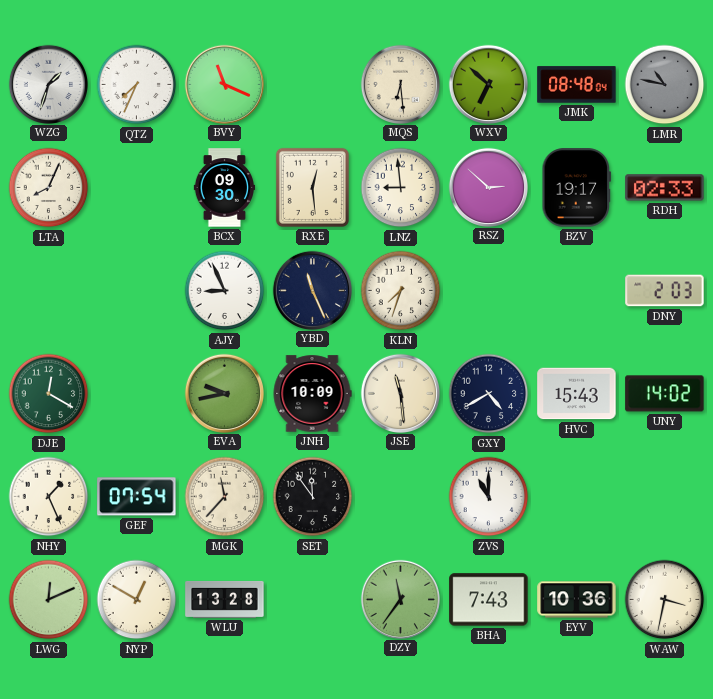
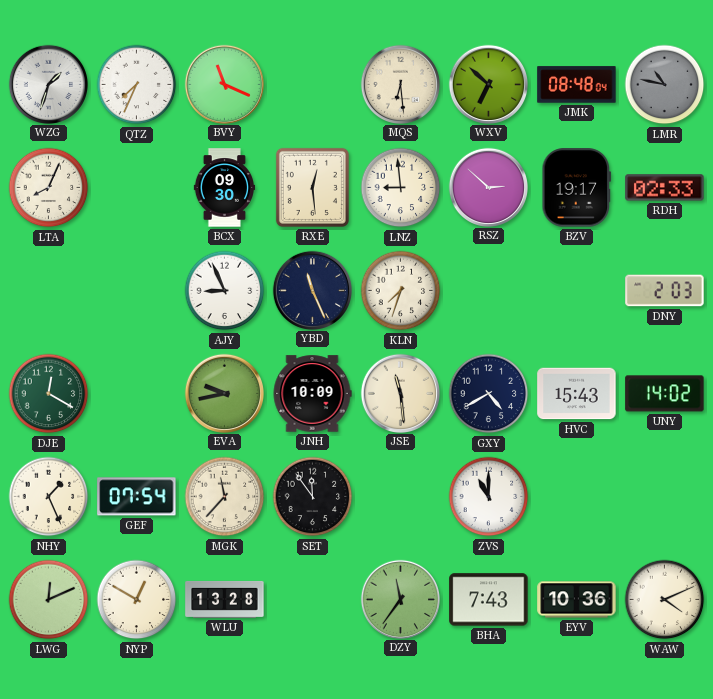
WAW: 3:32 -> 4:11
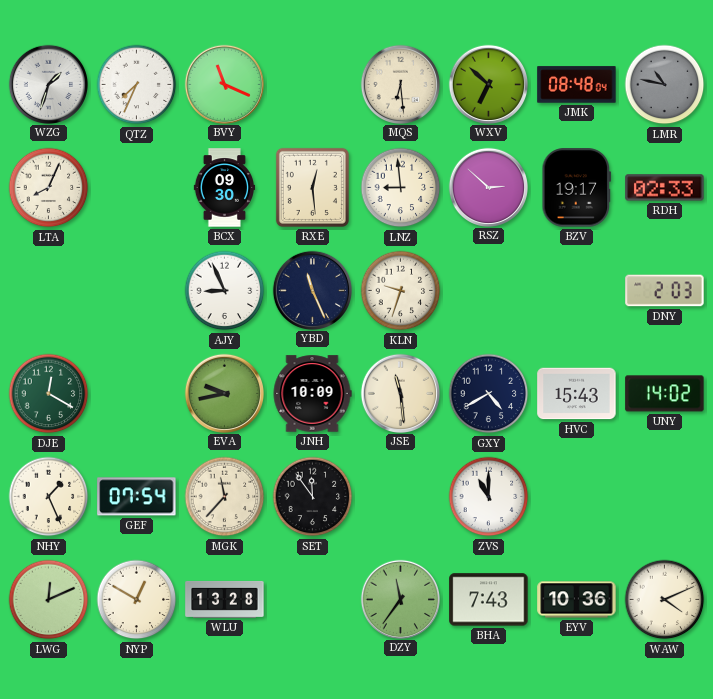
KLN: 7:33 -> 9:33
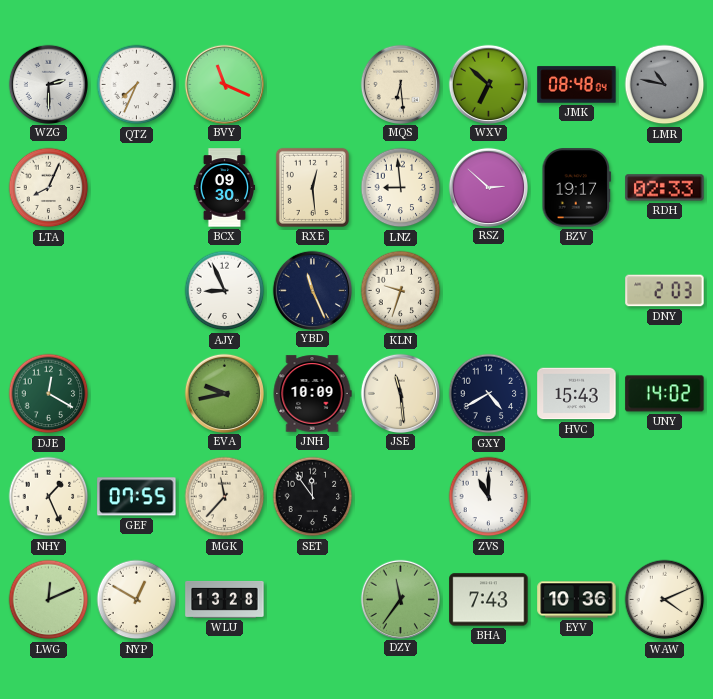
WZG: 1:33 -> 2:30
GEF: 07:54 -> 07:55
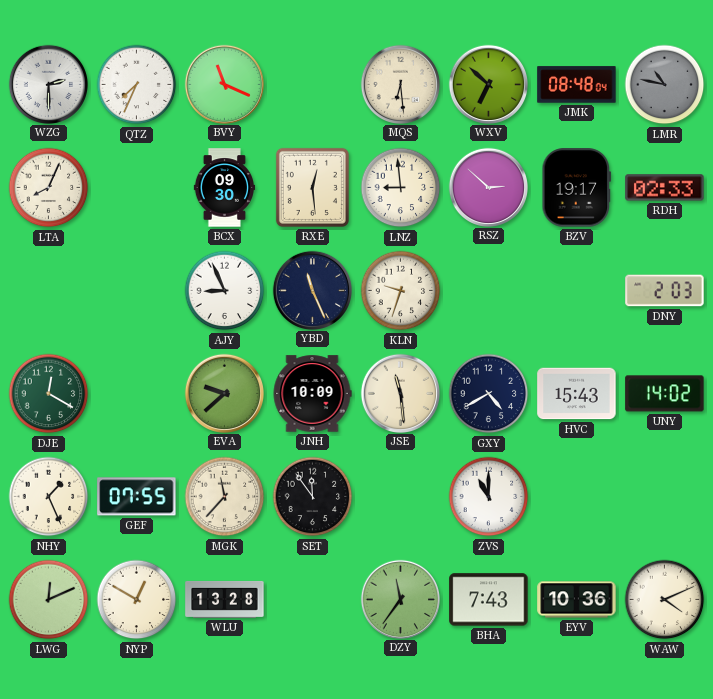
EVA: 9:43 -> 9:38
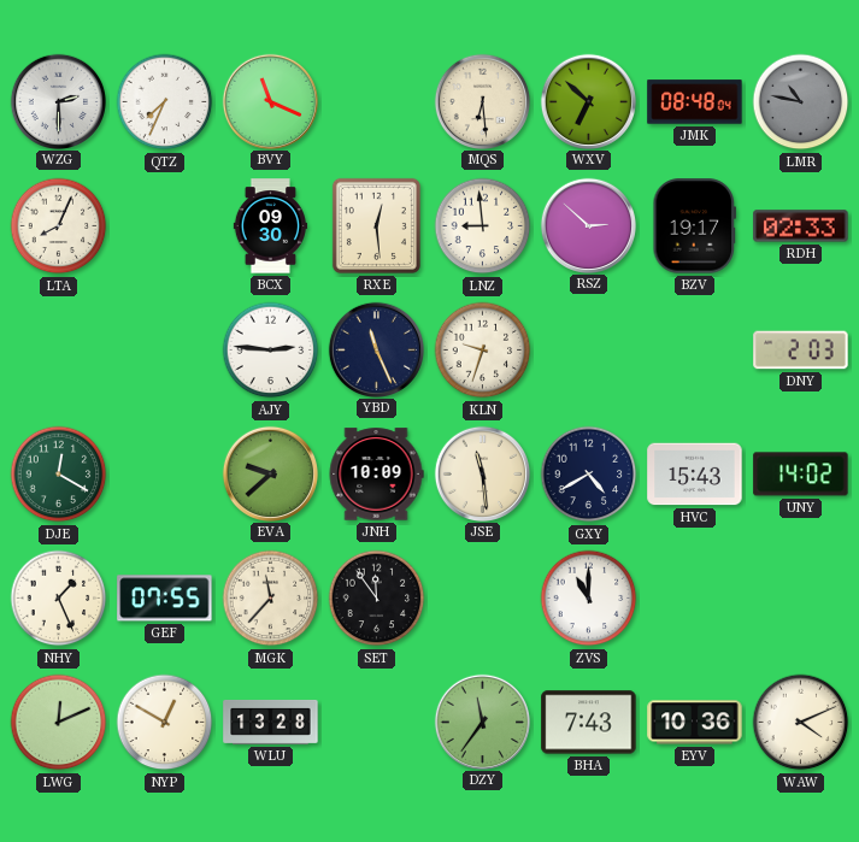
AJY: 8:56 -> 2:46
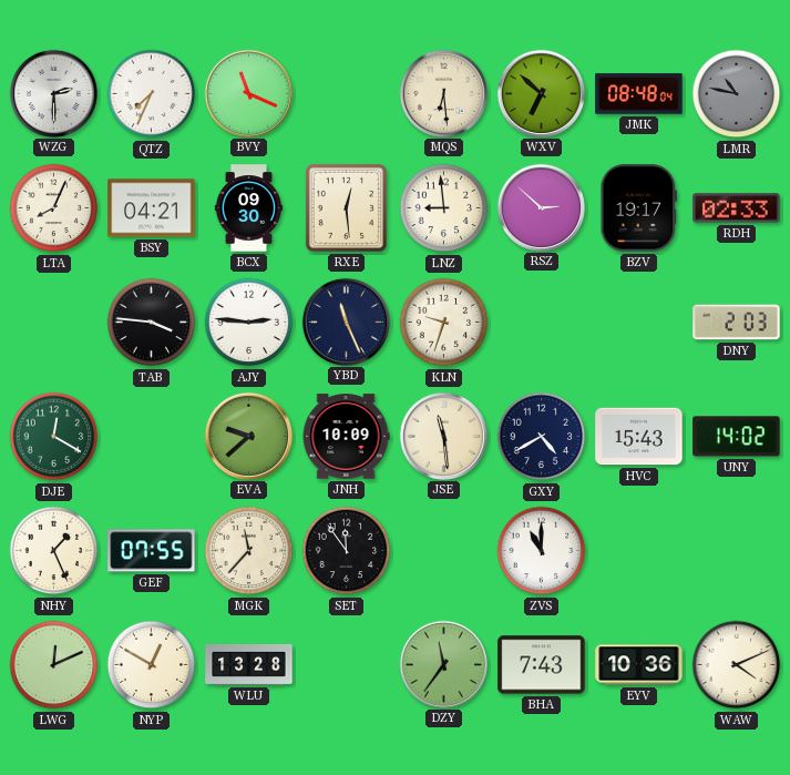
BSY: none -> 04:21
TAB: none -> 3:46
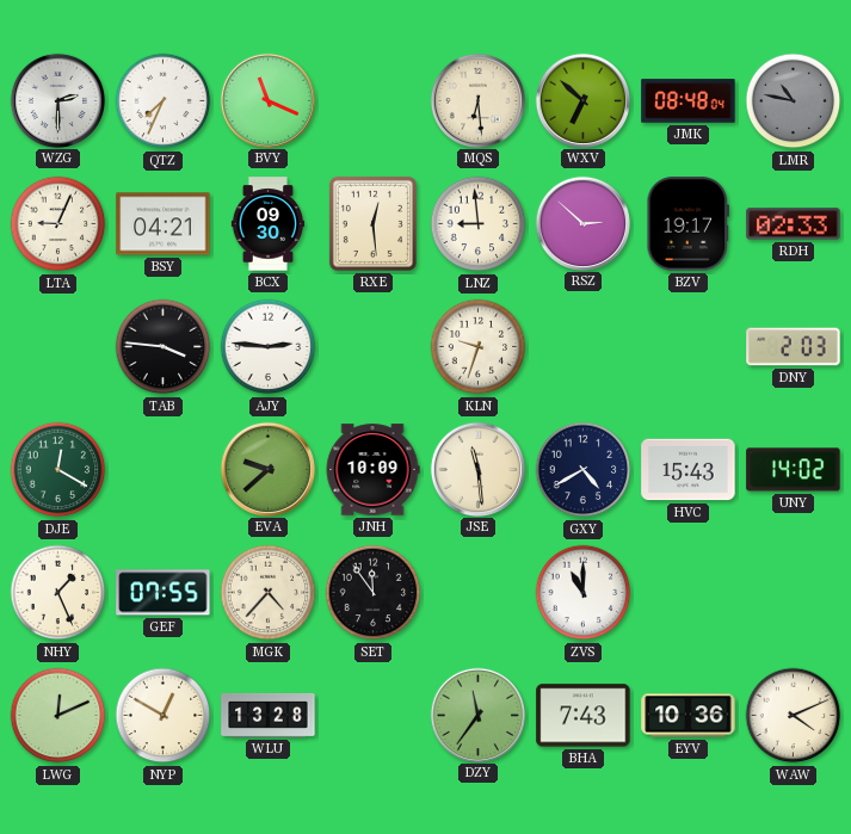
LTA: 8:04 -> 9:04
YBD: 11:26 -> none
MGK: 11:37 -> 4:37
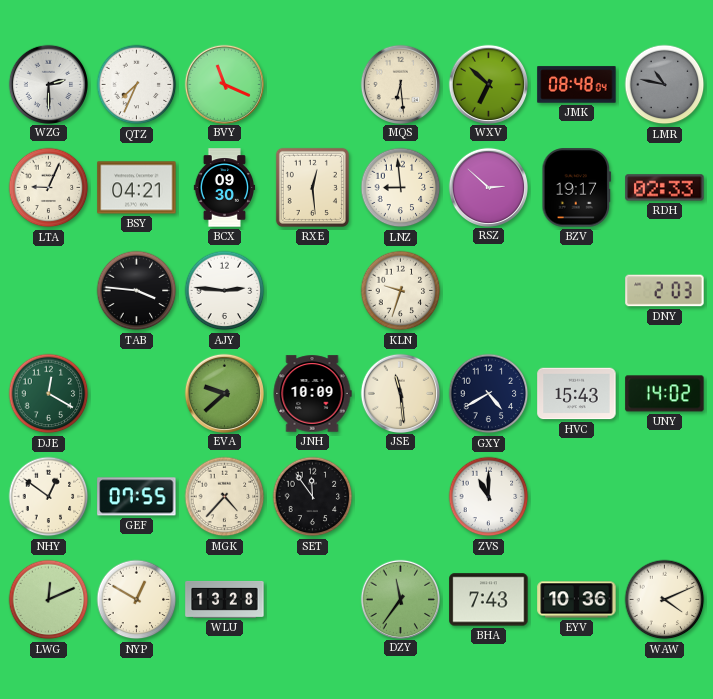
NHY: 1:26 -> 12:51
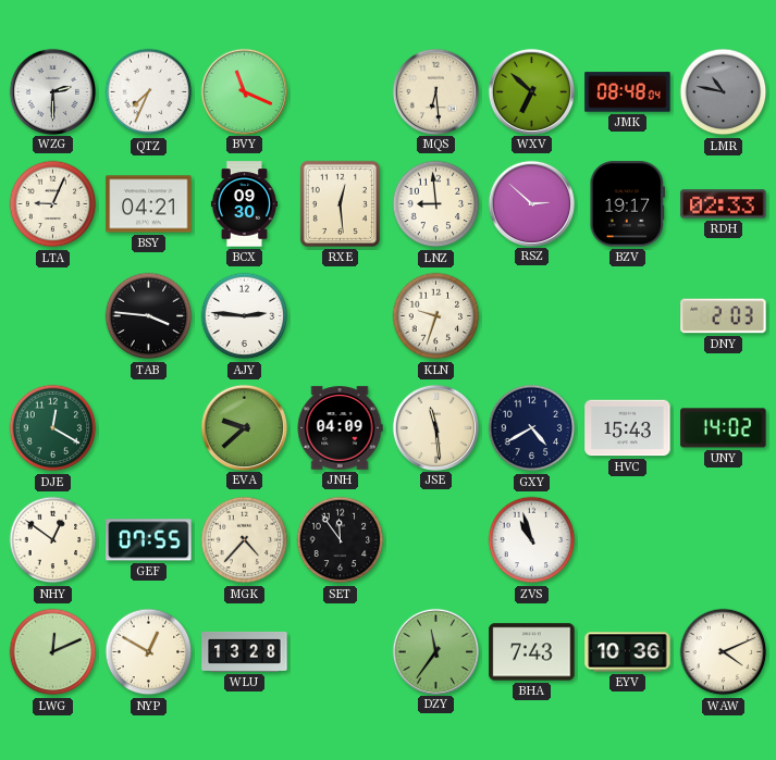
JNH: 10:09 -> 04:09
ZVS: 11:00 -> 10:57
